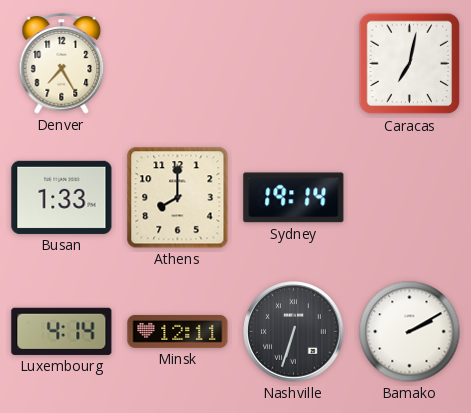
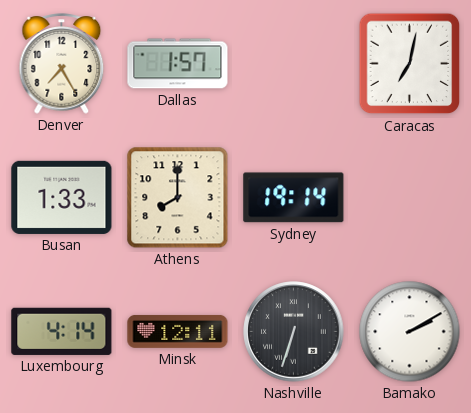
Dallas: none -> 1:57
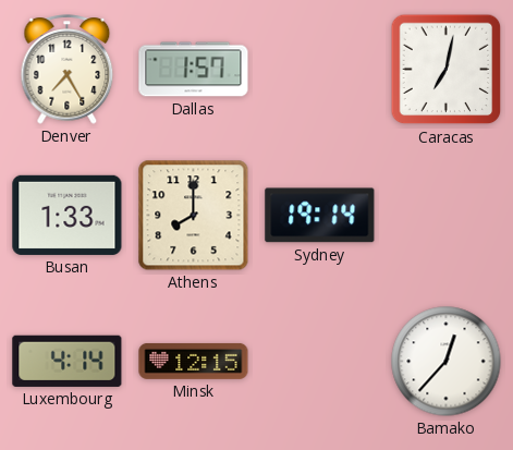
Minsk: 12:11 -> 12:15
Nashville: 6:33 -> none
Bamako: 2:10 -> 12:37
